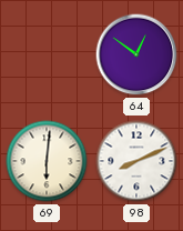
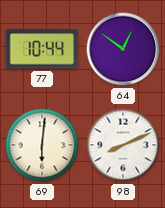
77: none -> 10:44
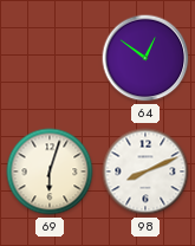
77: 10:44 -> none
69: 6:01 -> 6:03
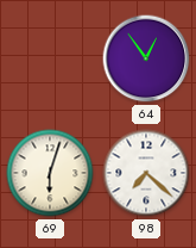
64: 12:51 -> 12:54
98: 8:11 -> 7:22
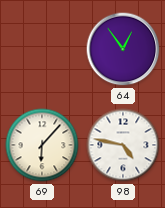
69: 6:03 -> 6:07
98: 7:22 -> 4:47
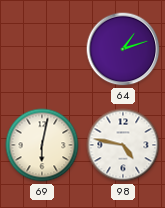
64: 12:54 -> 1:12
69: 6:07 -> 6:02
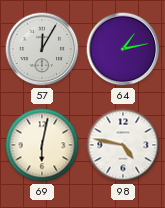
57: none -> 12:05
64: 1:12 -> 1:13
